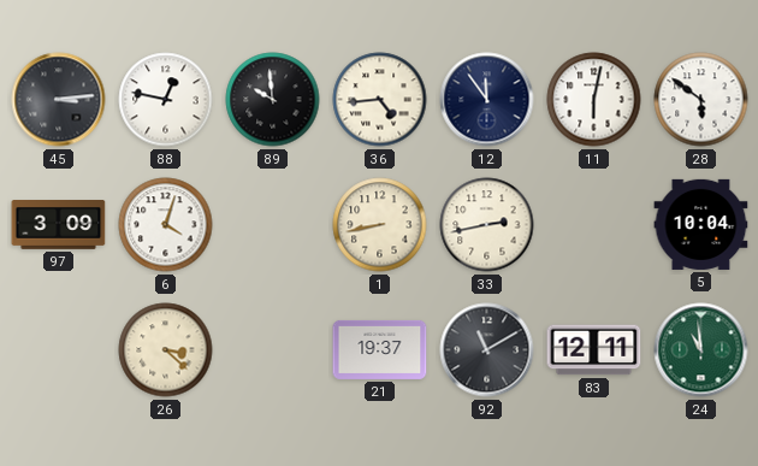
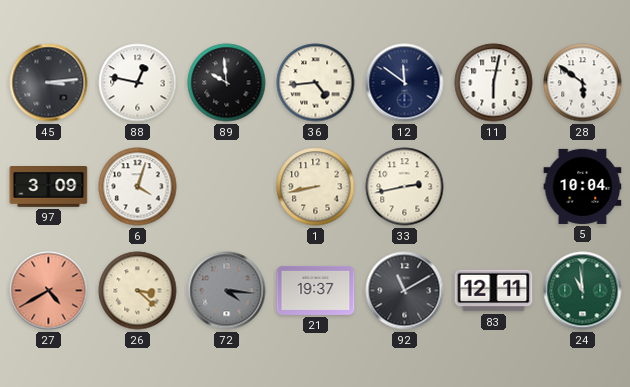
12: 11:54 -> 11:51
27: none -> 4:40
72: none -> 4:16
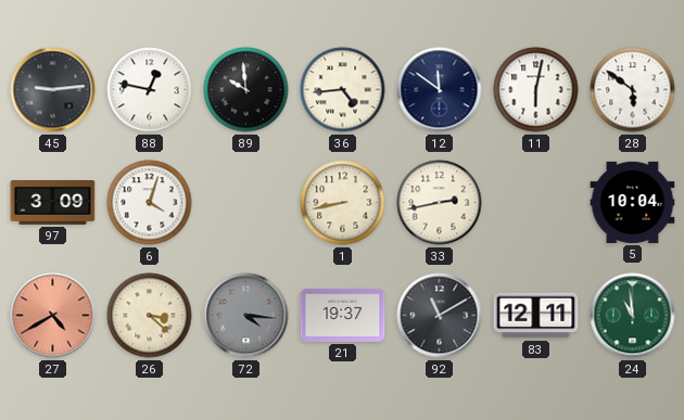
45: 3:14 -> 9:14
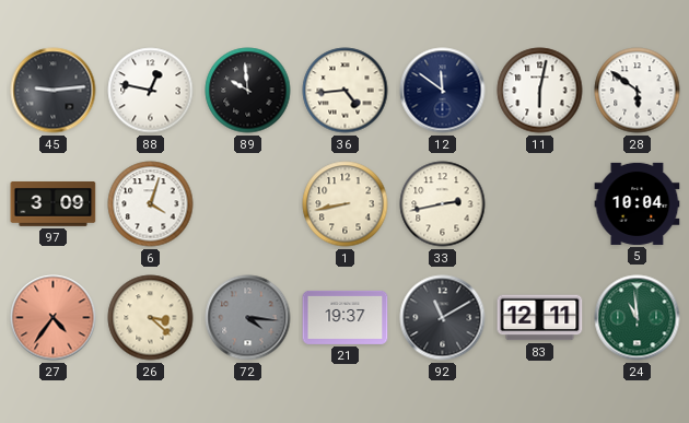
27: 4:40 -> 4:36
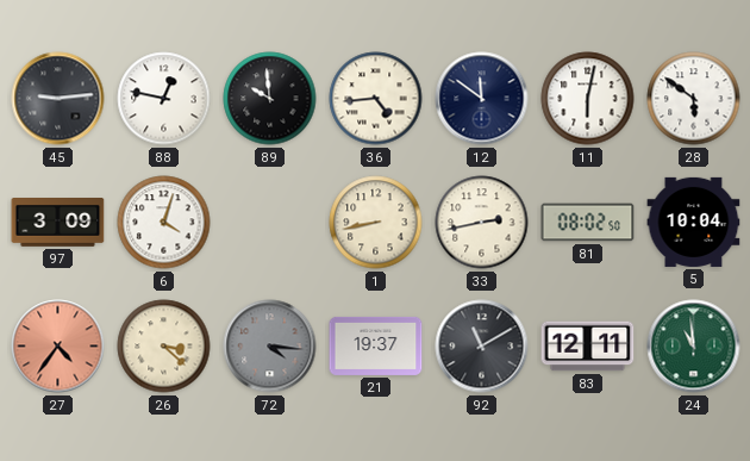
81: none -> 08:02
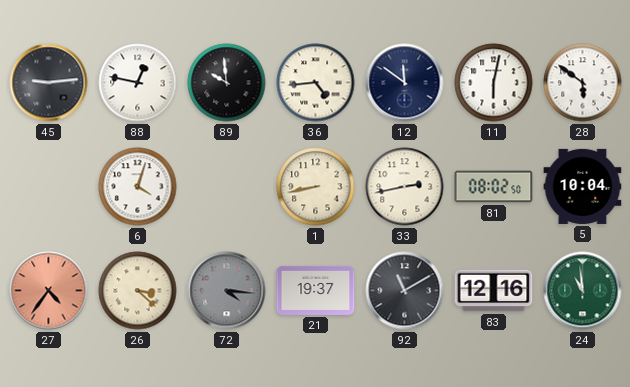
97: 3:09 -> none
83: 12:11 -> 12:16
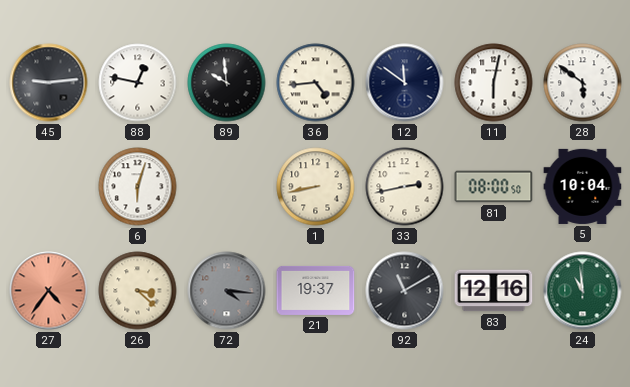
6: 4:03 -> 6:03
81: 08:02 -> 08:00
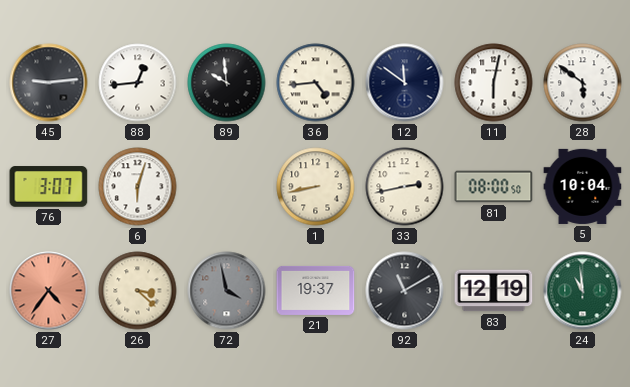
88: 12:47 -> 12:44
76: none -> 3:07
72: 4:16 -> 3:58
83: 12:16 -> 12:19
